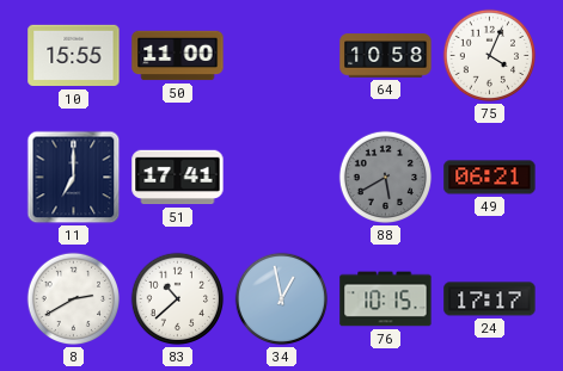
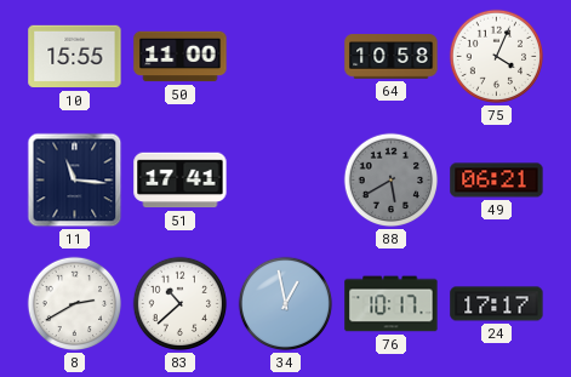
11: 7:00 -> 11:16
76: 10:15 -> 10:17
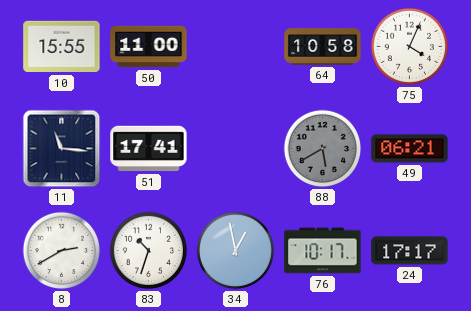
83: 10:38 -> 10:33
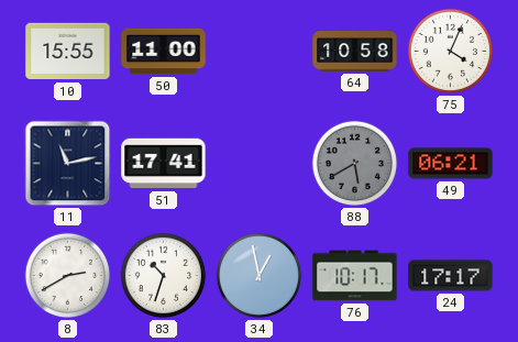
11: 11:16 -> 11:13
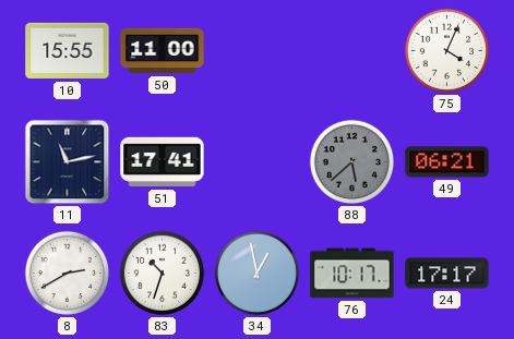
64: 10:58 -> none
88: 5:40 -> 5:38
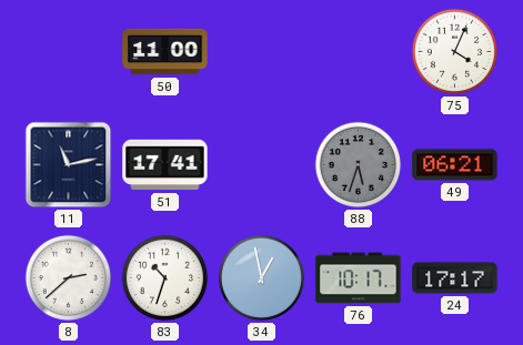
10: 15:55 -> none
88: 5:38 -> 5:33
8: 2:40 -> 2:38
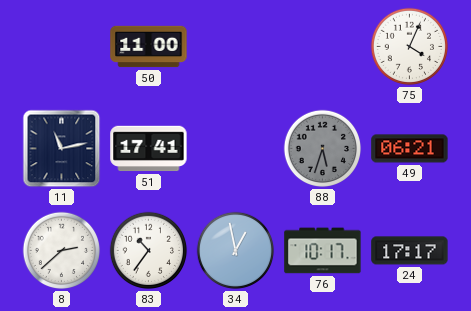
83: 10:33 -> 10:36
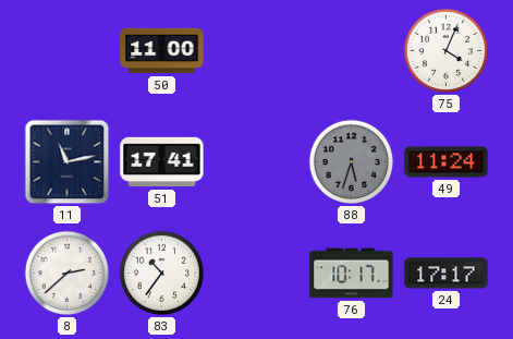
49: 06:21 -> 11:24
34: 12:58 -> none
